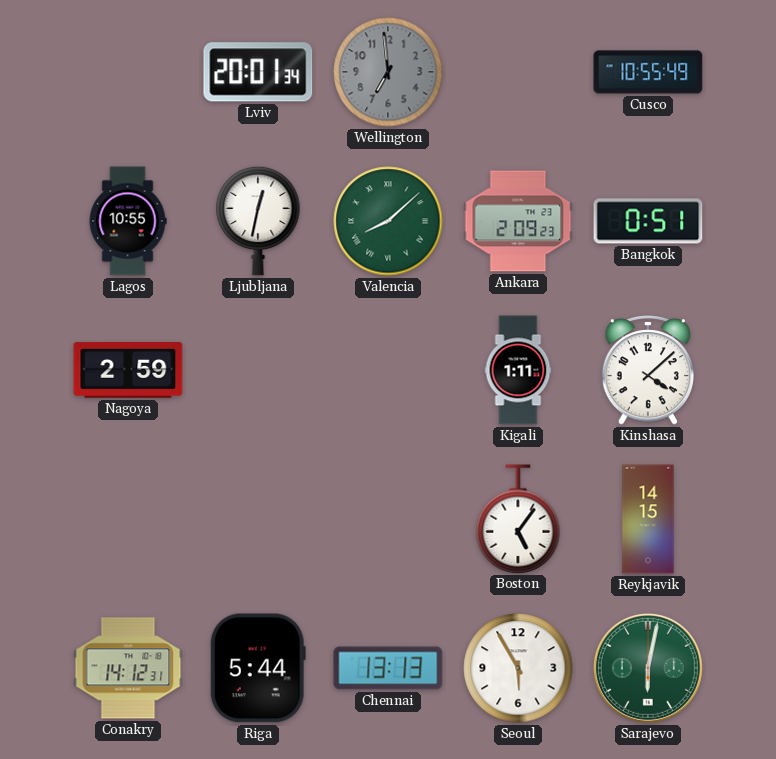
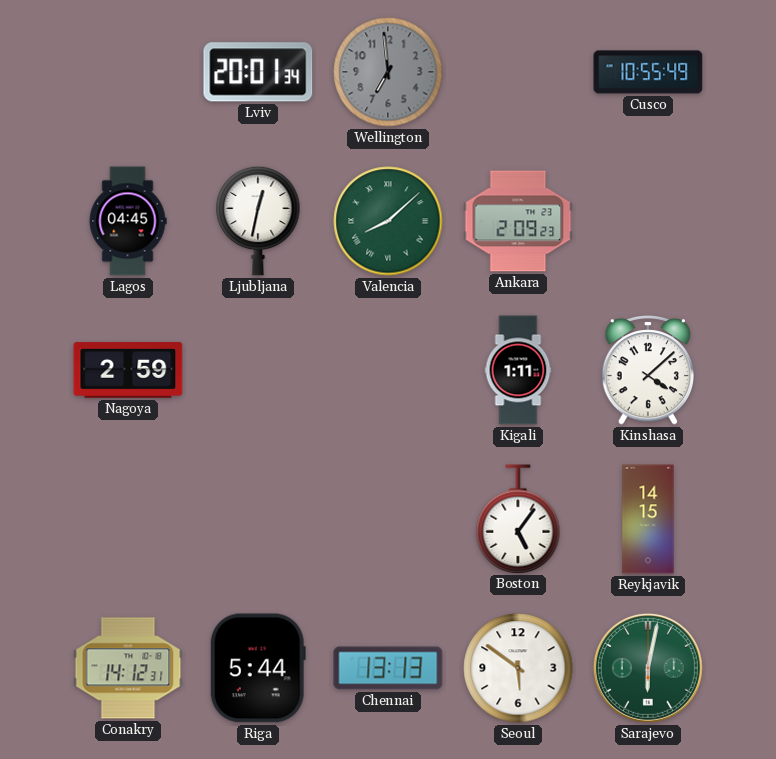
Lagos: 10:55 -> 04:45
Bangkok: 0:51 -> none
Seoul: 5:55 -> 5:51
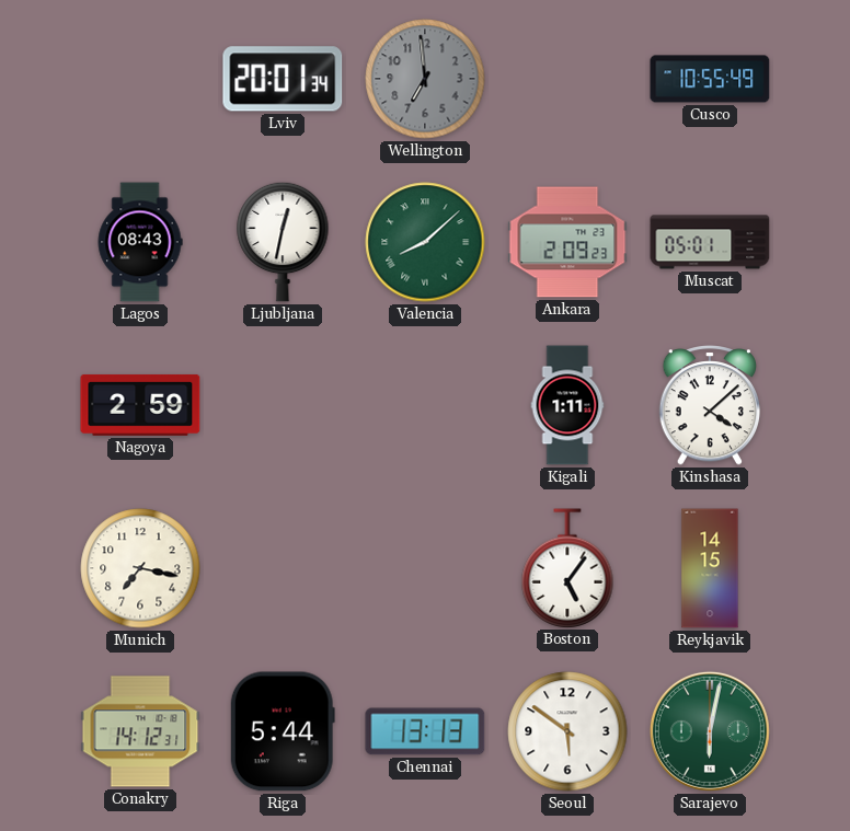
Lagos: 04:45 -> 08:43
Muscat: none -> 05:01
Munich: none -> 7:17
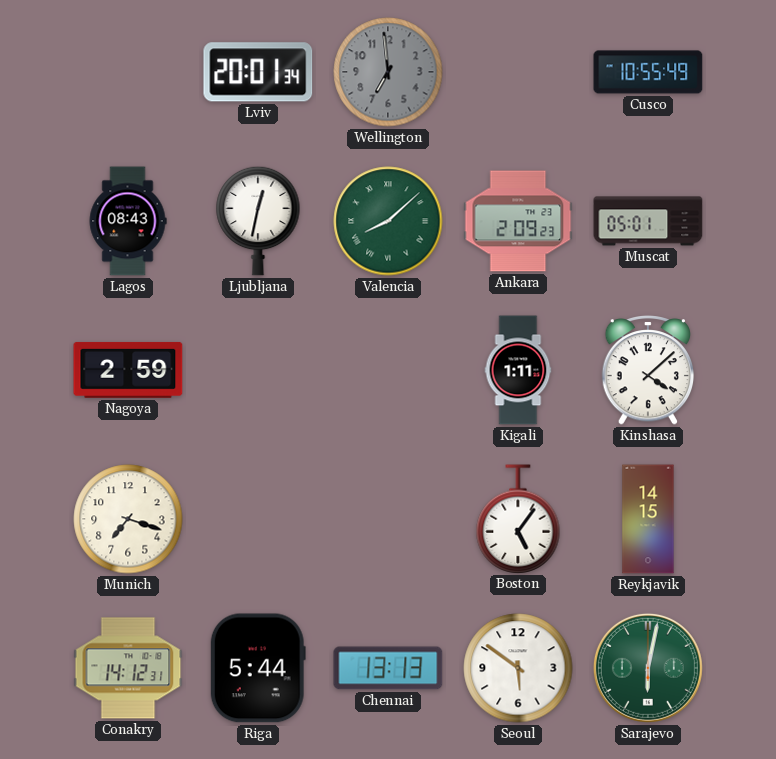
Munich: 7:17 -> 7:18
